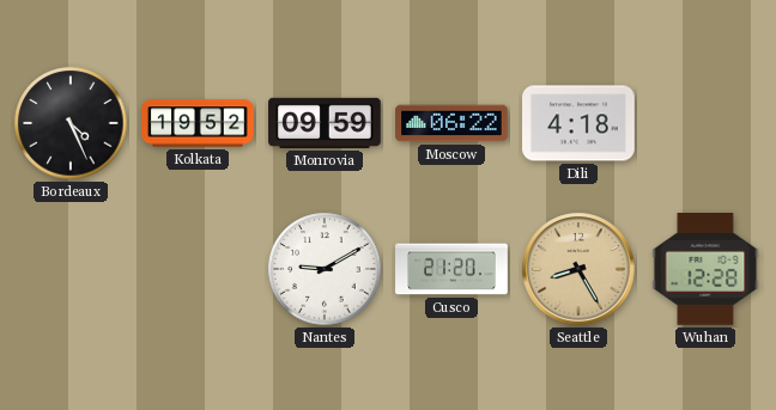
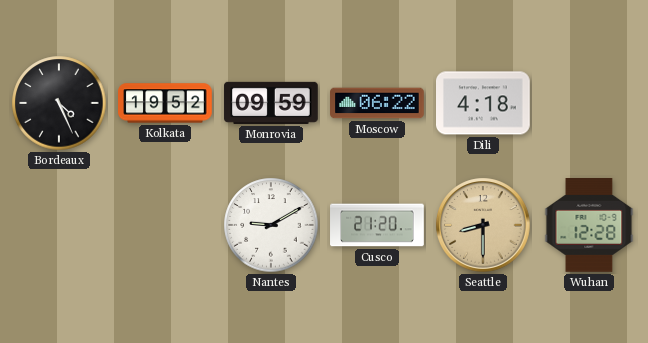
Seattle: 8:25 -> 8:30
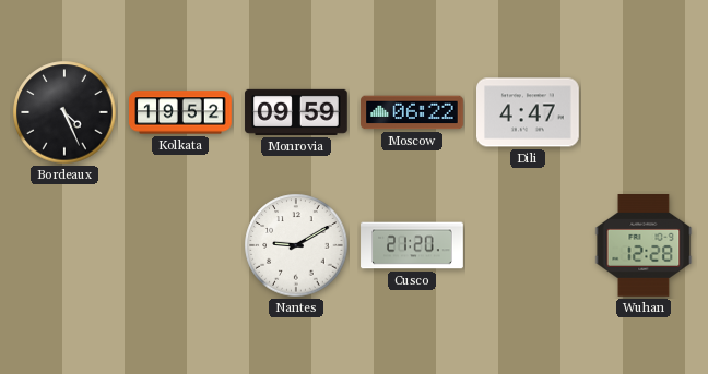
Dili: 4:18 -> 4:47
Seattle: 8:30 -> none
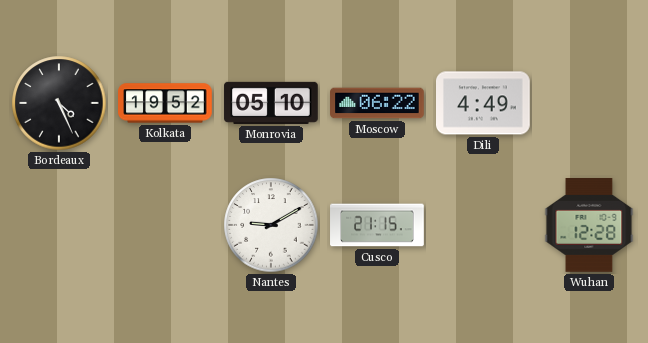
Monrovia: 09:59 -> 05:10
Dili: 4:47 -> 4:49
Cusco: 21:20 -> 21:15
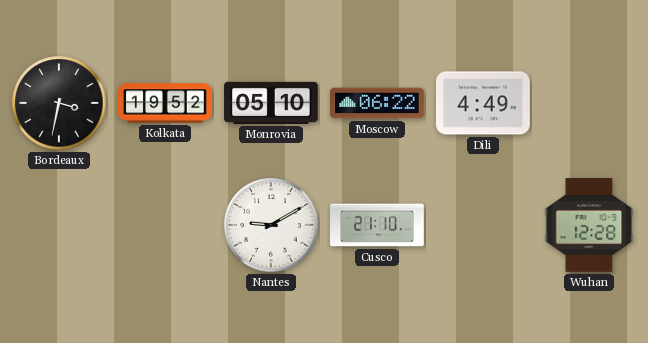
Bordeaux: 4:26 -> 3:32
Cusco: 21:15 -> 21:10
